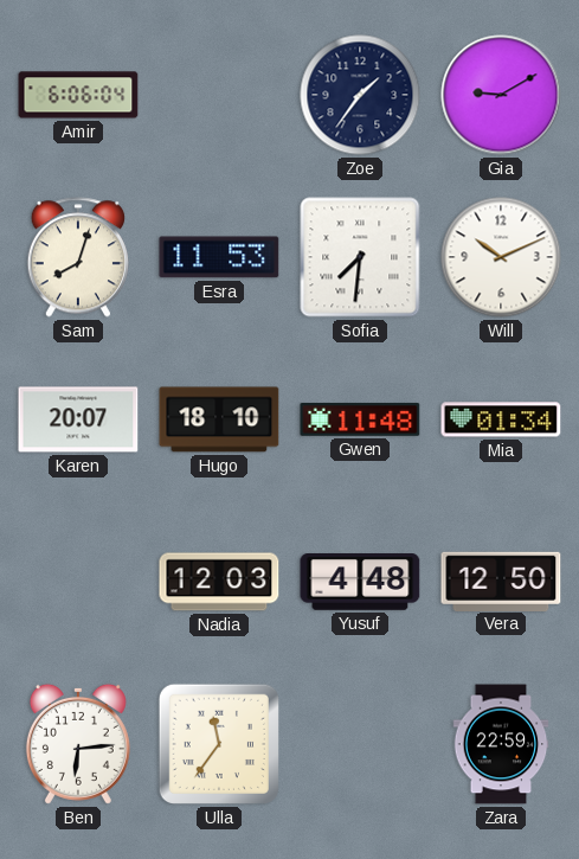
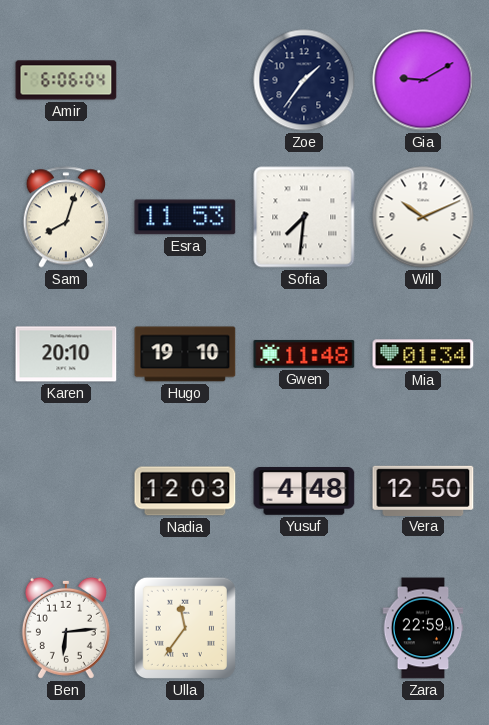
Karen: 20:07 -> 20:10
Hugo: 18:10 -> 19:10
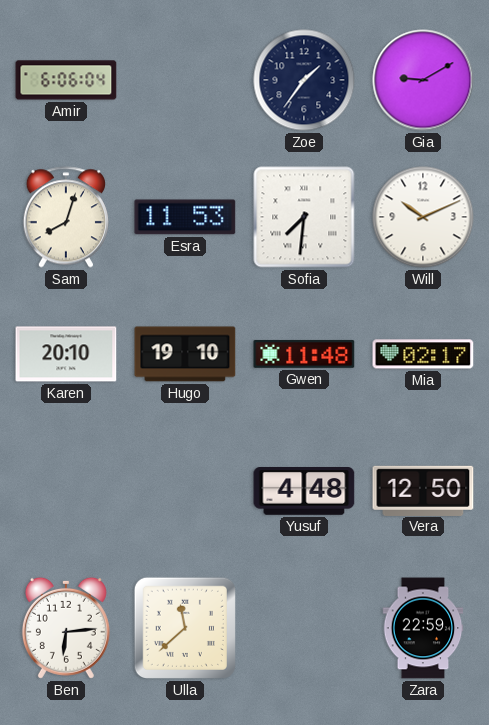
Mia: 01:34 -> 02:17
Nadia: 12:03 -> none
Ulla: 11:36 -> 11:38
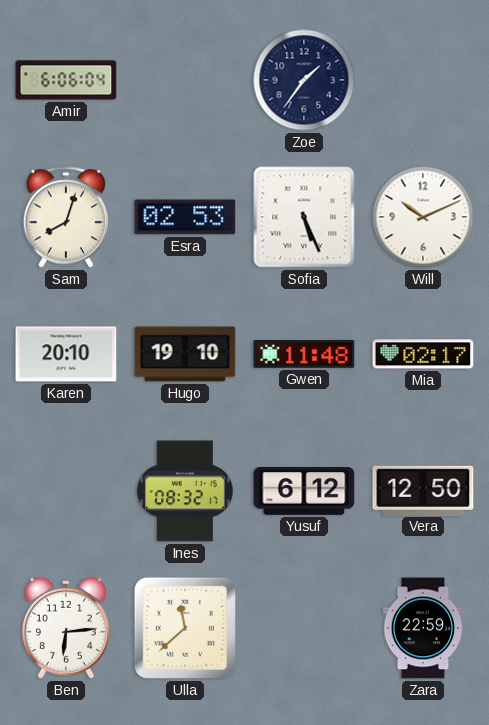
Gia: 9:10 -> none
Esra: 11:53 -> 02:53
Sofia: 7:31 -> 5:26
Ines: none -> 08:32
Yusuf: 4:48 -> 6:12
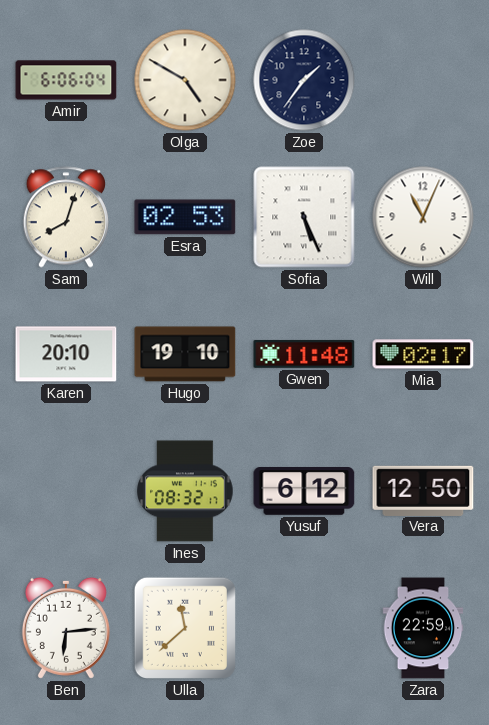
Olga: none -> 4:50
Will: 10:11 -> 11:04
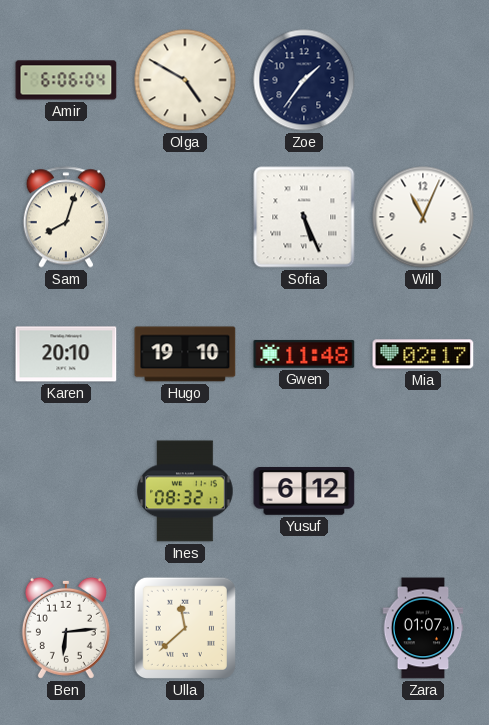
Esra: 02:53 -> none
Vera: 12:50 -> none
Zara: 22:59 -> 01:07
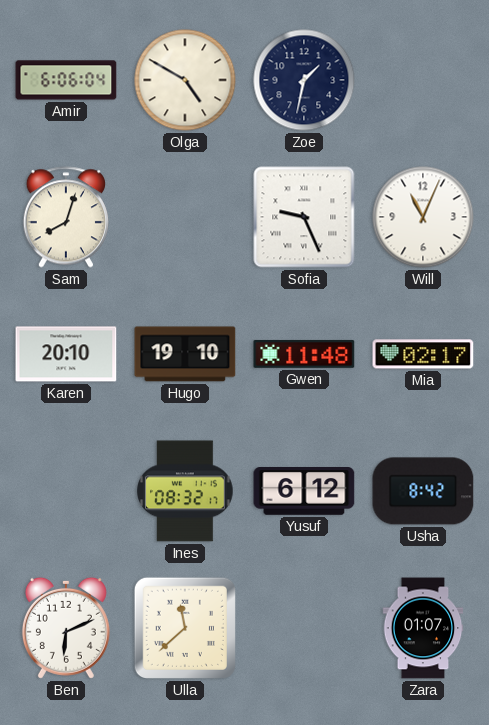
Zoe: 1:36 -> 1:32
Sofia: 5:26 -> 9:26
Usha: none -> 8:42
Ben: 6:14 -> 6:11
